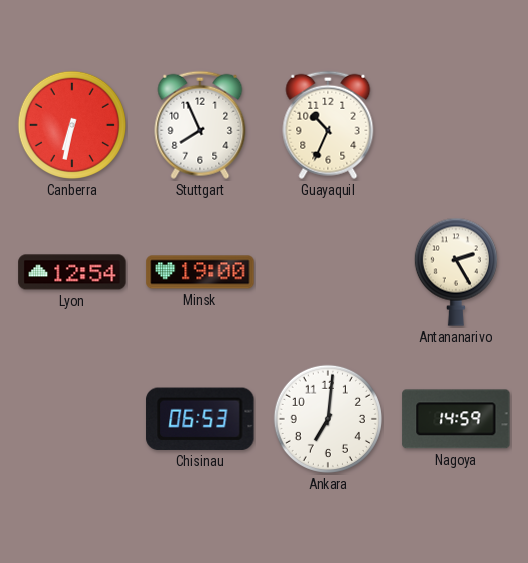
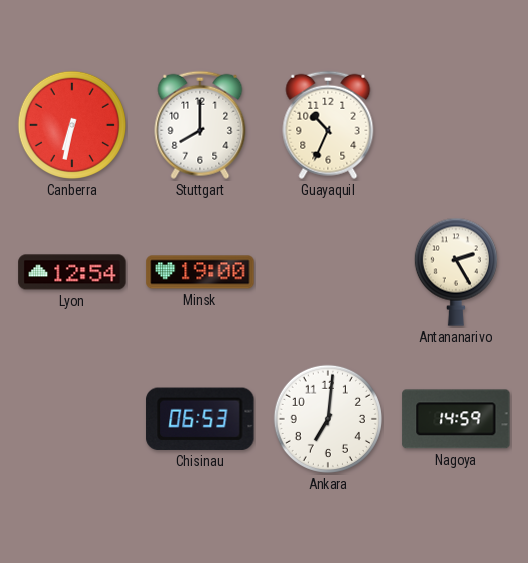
Stuttgart: 7:56 -> 8:00
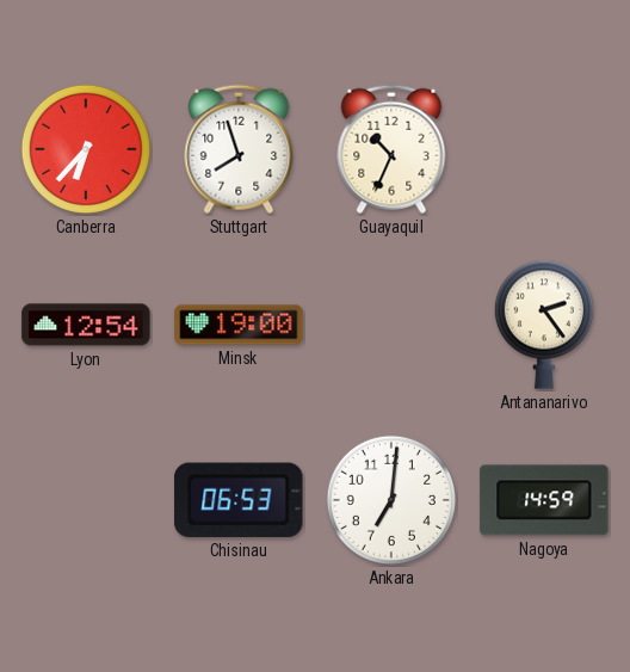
Canberra: 6:32 -> 6:37
Stuttgart: 8:00 -> 7:57
Antananarivo: 2:25 -> 2:24
